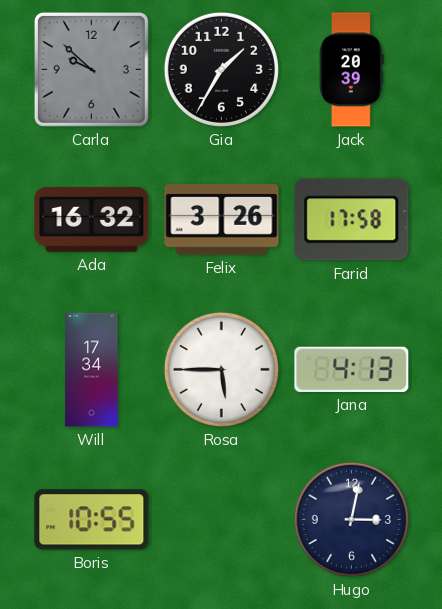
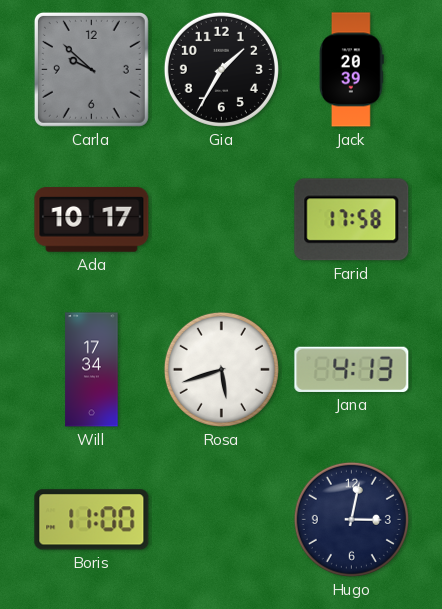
Ada: 16:32 -> 10:17
Felix: 3:26 -> none
Rosa: 5:45 -> 5:42
Boris: 10:55 -> 11:00
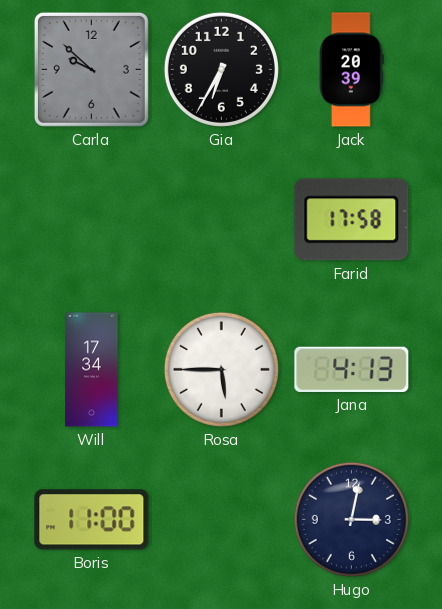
Gia: 1:35 -> 6:35
Ada: 10:17 -> none
Rosa: 5:42 -> 5:45
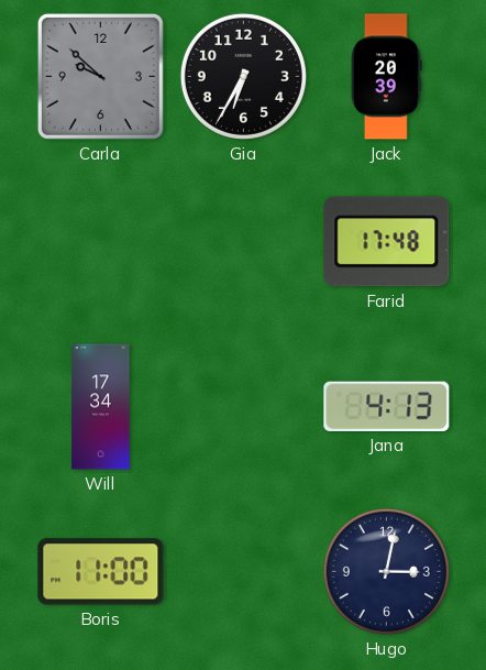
Farid: 17:58 -> 17:48
Rosa: 5:45 -> none
